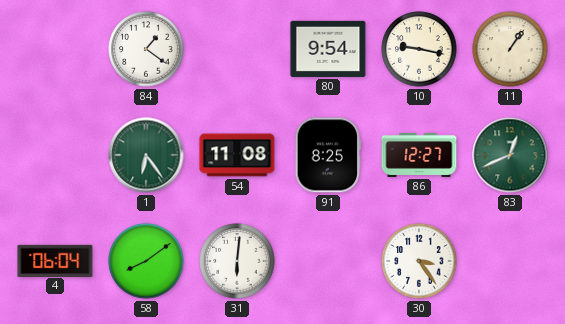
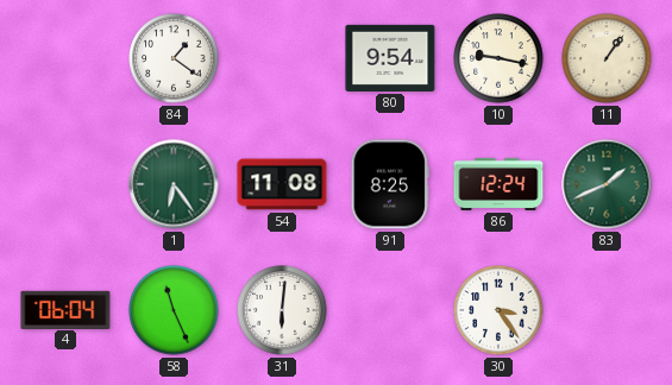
86: 12:27 -> 12:24
83: 12:41 -> 1:41
58: 8:09 -> 11:26
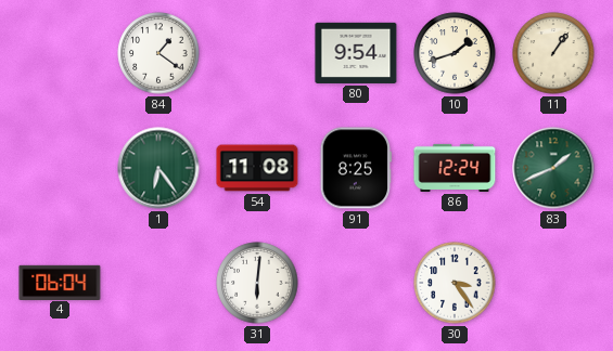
10: 9:17 -> 1:42
58: 11:26 -> none
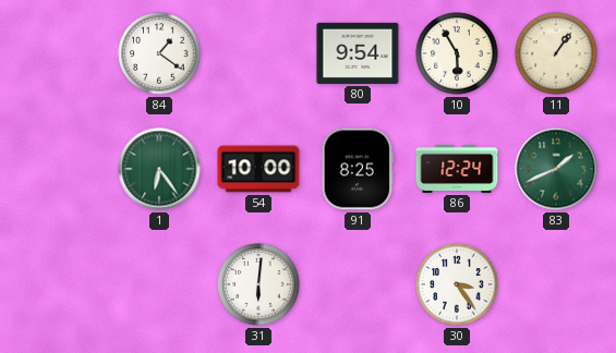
10: 1:42 -> 5:55
54: 11:08 -> 10:00
4: 06:04 -> none
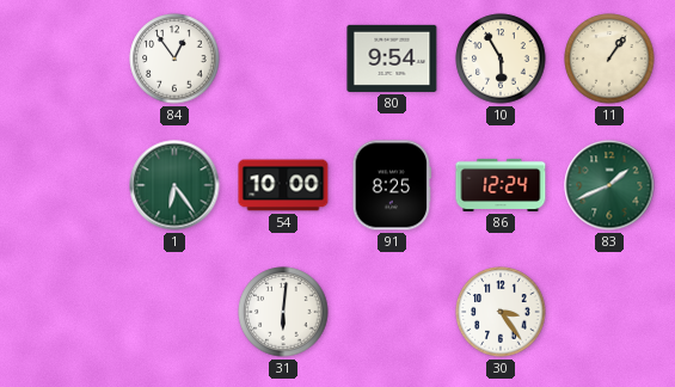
84: 1:21 -> 12:54
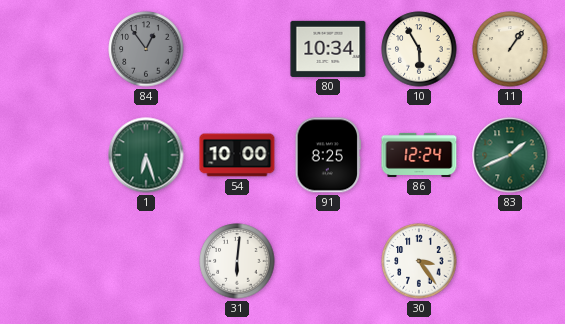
84 dial: white -> grey
80: 9:54 -> 10:34
1: 6:24 -> 6:27
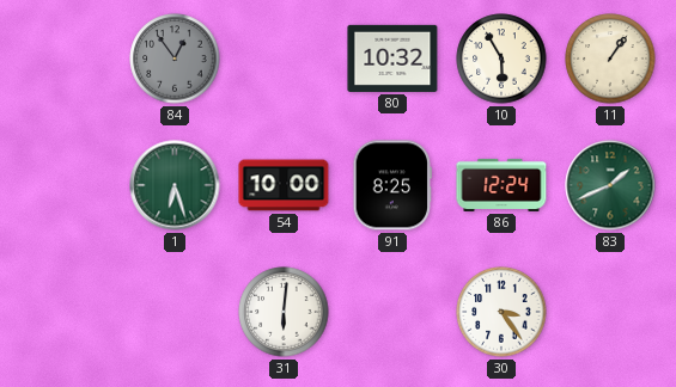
80: 10:34 -> 10:32
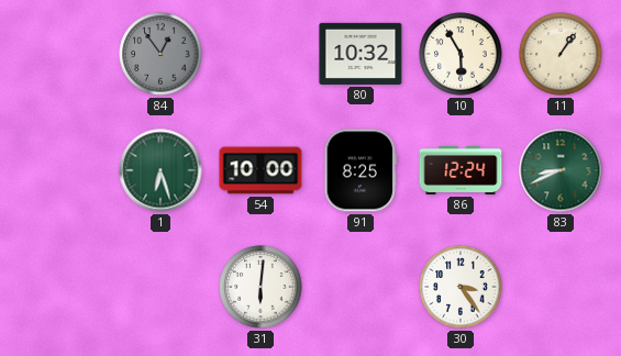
83: 1:41 -> 8:41
